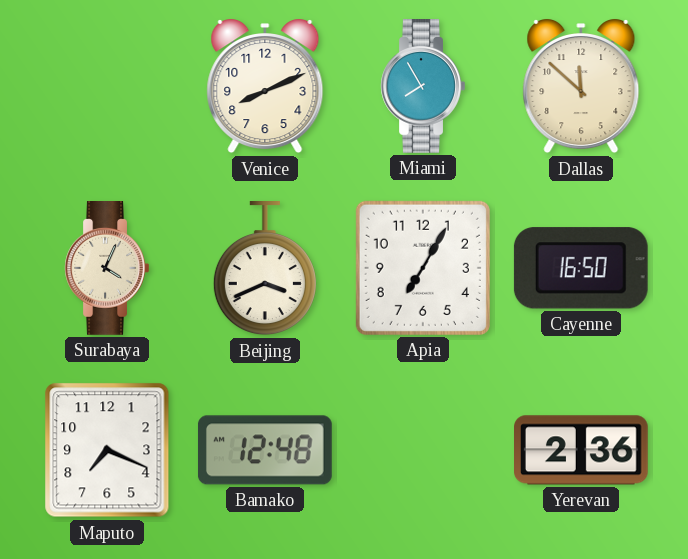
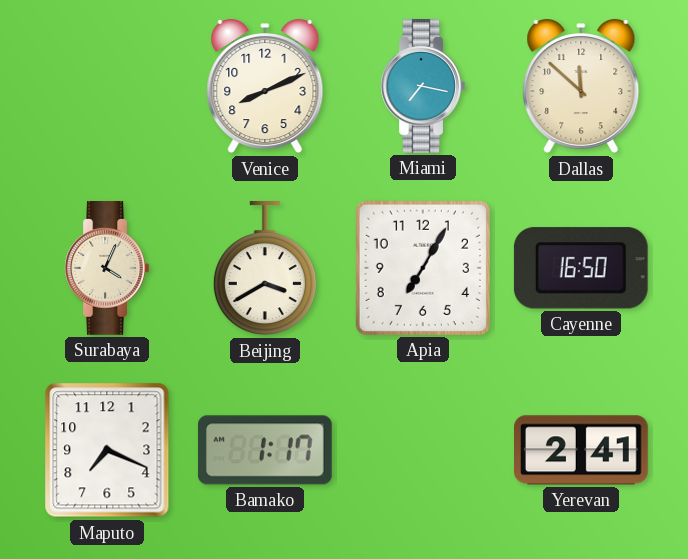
Miami: 7:55 -> 7:17
Beijing: 3:41 -> 3:40
Bamako: 12:48 -> 1:17
Yerevan: 2:36 -> 2:41
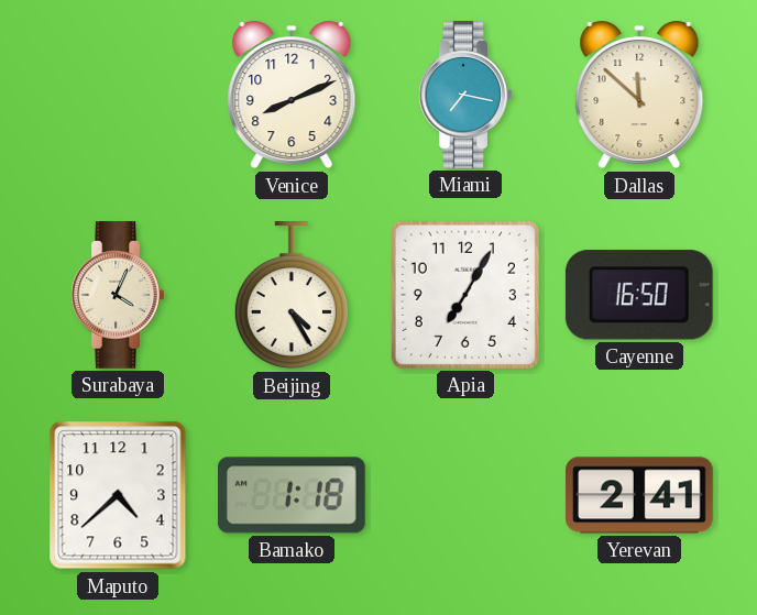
Beijing: 3:40 -> 4:25
Maputo: 7:19 -> 4:38
Bamako: 1:17 -> 1:18
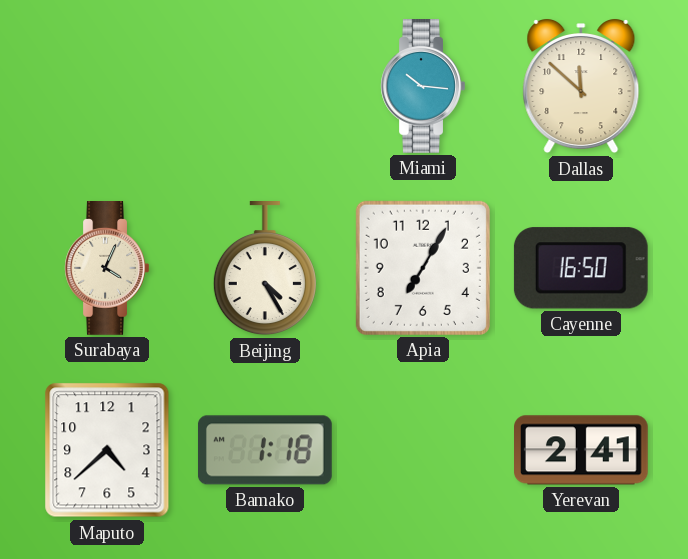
Venice: 8:11 -> none
Miami: 7:17 -> 10:16
